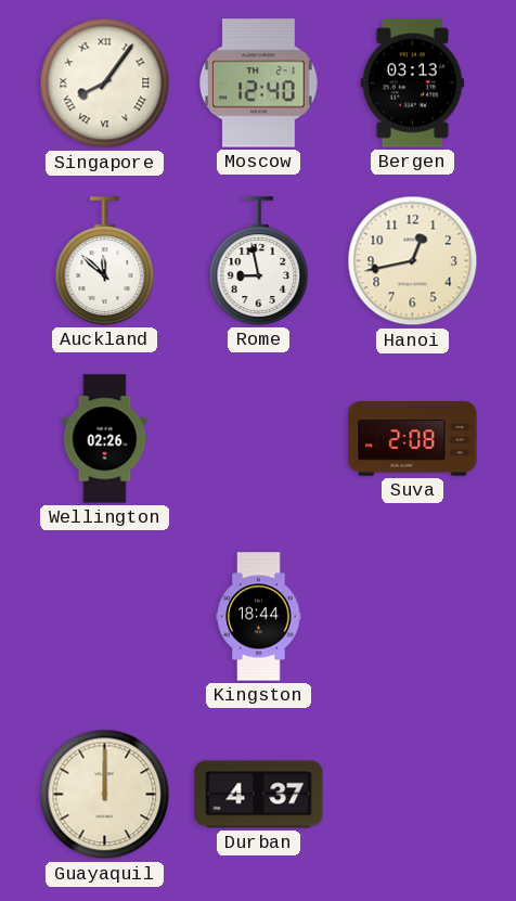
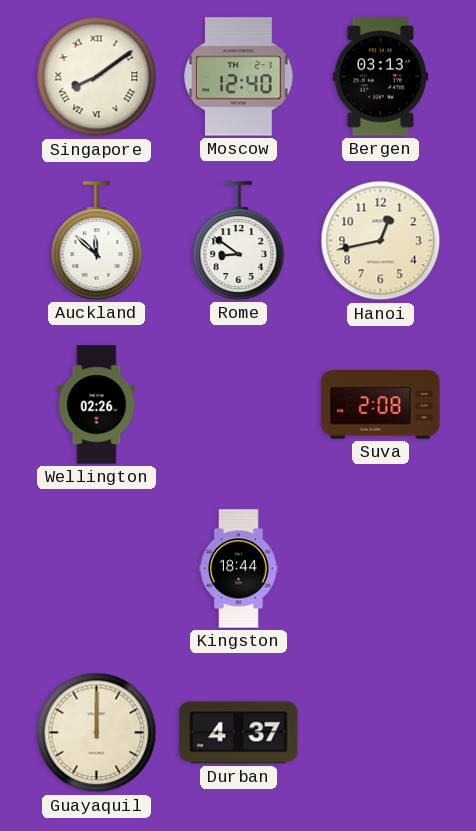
Singapore: 8:06 -> 8:09
Rome: 8:58 -> 8:51
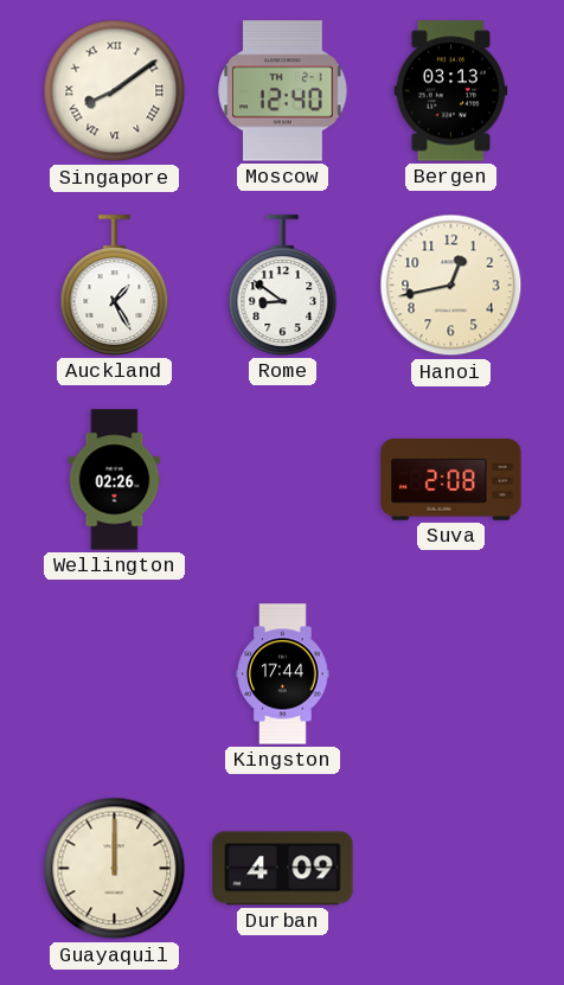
Auckland: 11:52 -> 1:25
Kingston: 18:44 -> 17:44
Durban: 4:37 -> 4:09
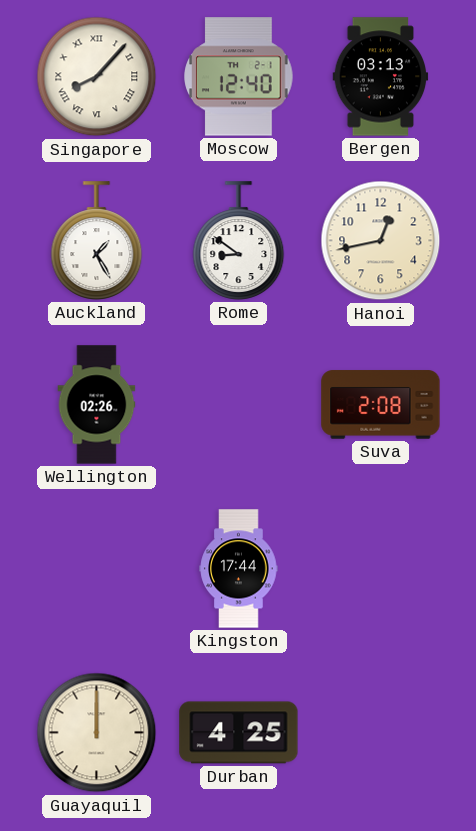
Singapore: 8:09 -> 8:07
Durban: 4:09 -> 4:25
